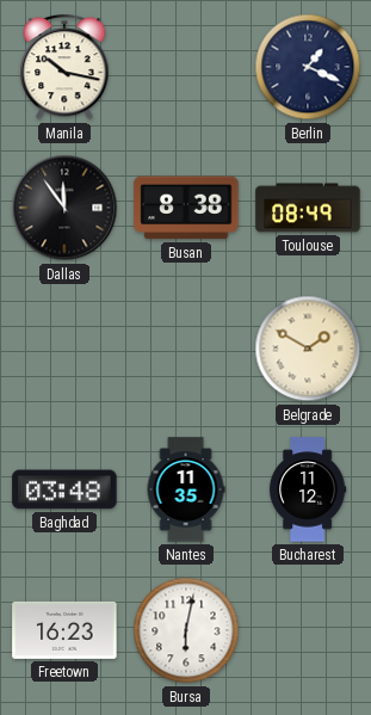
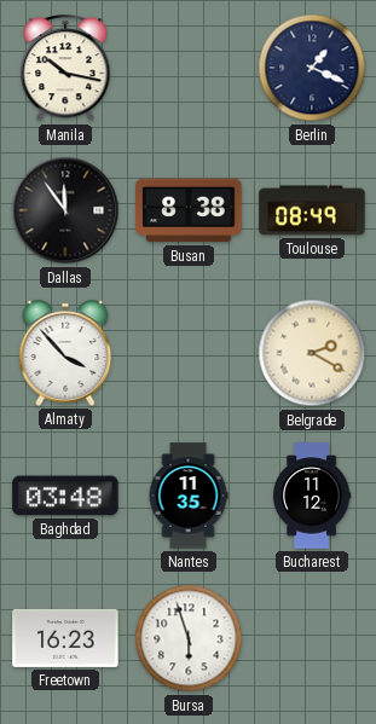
Almaty: none -> 3:53
Belgrade: 1:50 -> 2:20
Bursa: 6:02 -> 5:57
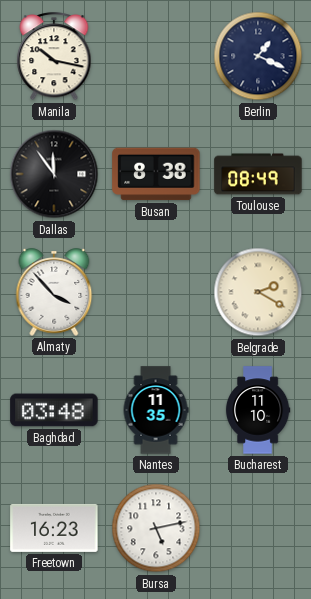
Bucharest: 11:12 -> 11:10
Bursa: 5:57 -> 5:13
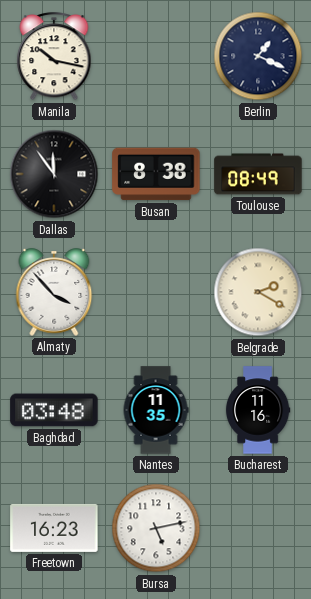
Bucharest: 11:10 -> 11:16
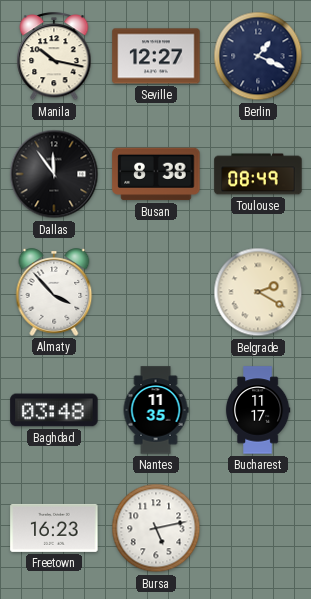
Seville: none -> 12:27
Bucharest: 11:16 -> 11:17
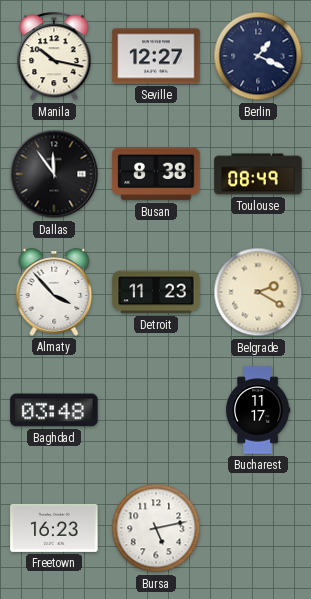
Detroit: none -> 11:23
Nantes: 11:35 -> none
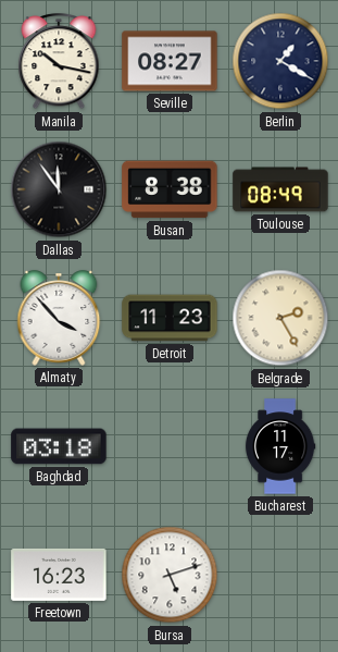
Seville: 12:27 -> 08:27
Berlin: 1:19 -> 1:20
Belgrade: 2:20 -> 2:25
Baghdad: 03:48 -> 03:18
Bursa: 5:13 -> 5:12
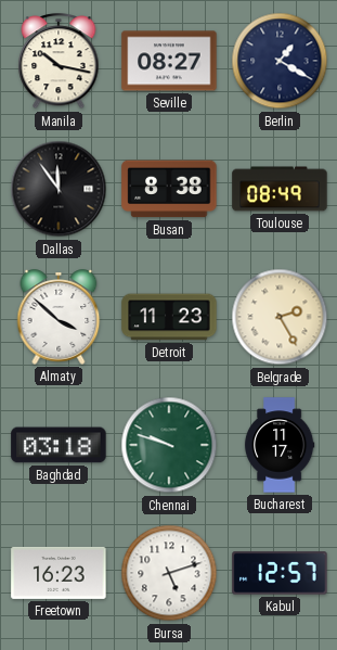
Almaty: 3:53 -> 3:52
Chennai: none -> 9:48
Kabul: none -> 12:57
